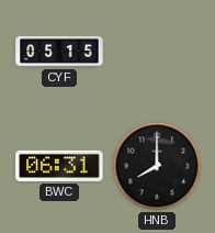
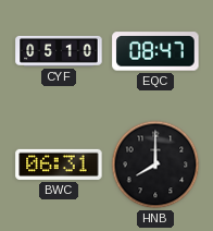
CYF: 05:15 -> 05:10
EQC: none -> 08:47
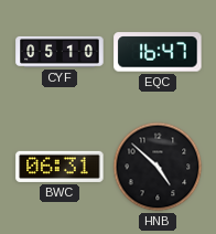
EQC: 08:47 -> 16:47
HNB: 8:00 -> 4:52
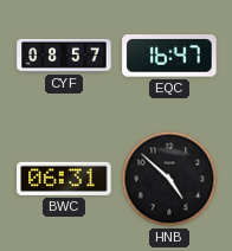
CYF: 05:10 -> 08:57
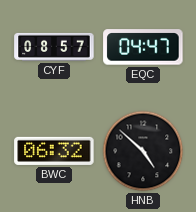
EQC: 16:47 -> 04:47
BWC: 06:31 -> 06:32
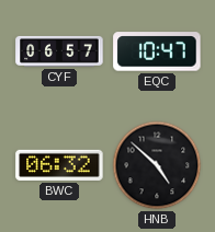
CYF: 08:57 -> 06:57
EQC: 04:47 -> 10:47
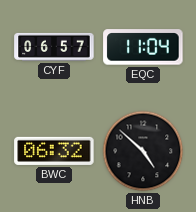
EQC: 10:47 -> 11:04
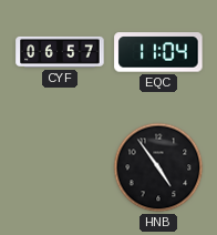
BWC: 06:32 -> none
HNB: 4:52 -> 4:54
